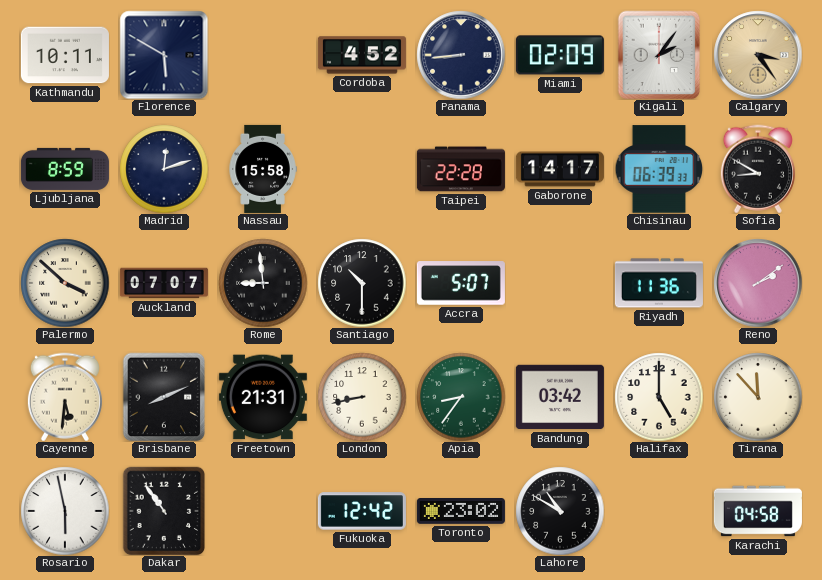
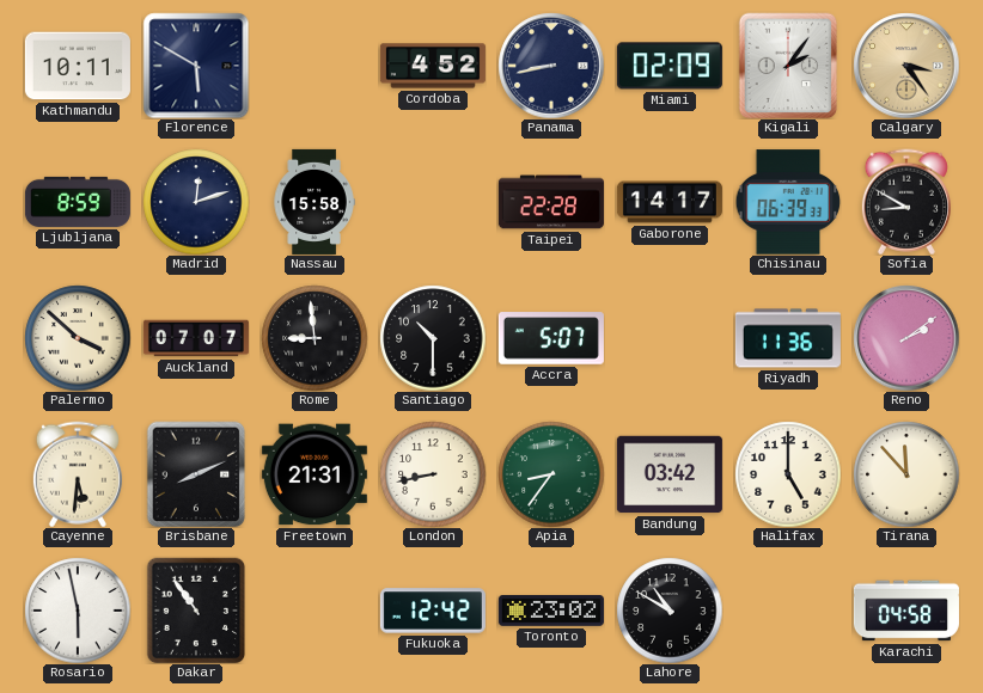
Panama: 8:44 -> 8:43
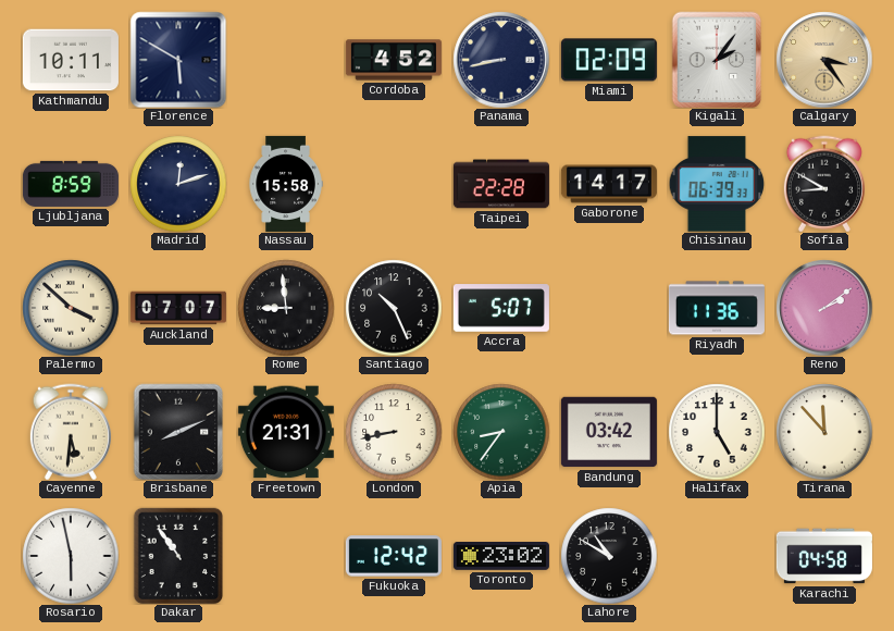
Santiago: 10:30 -> 10:26
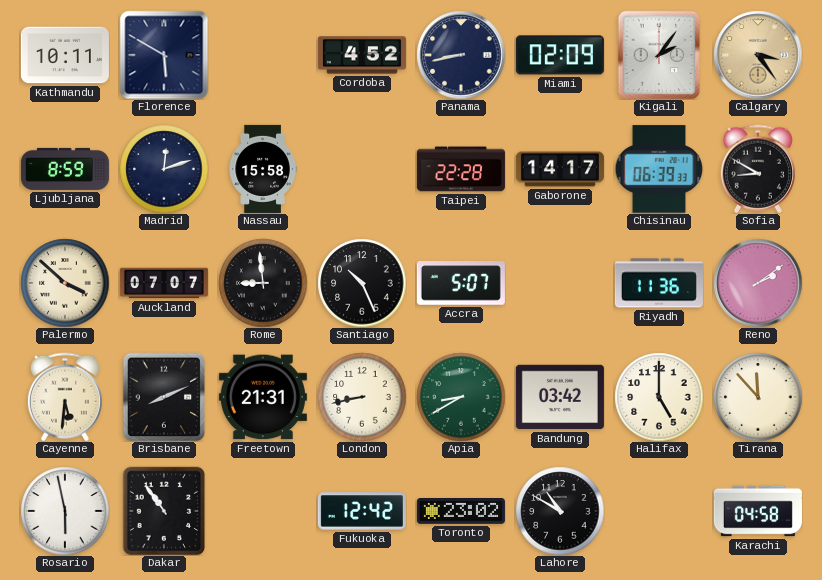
Apia: 8:36 -> 8:40
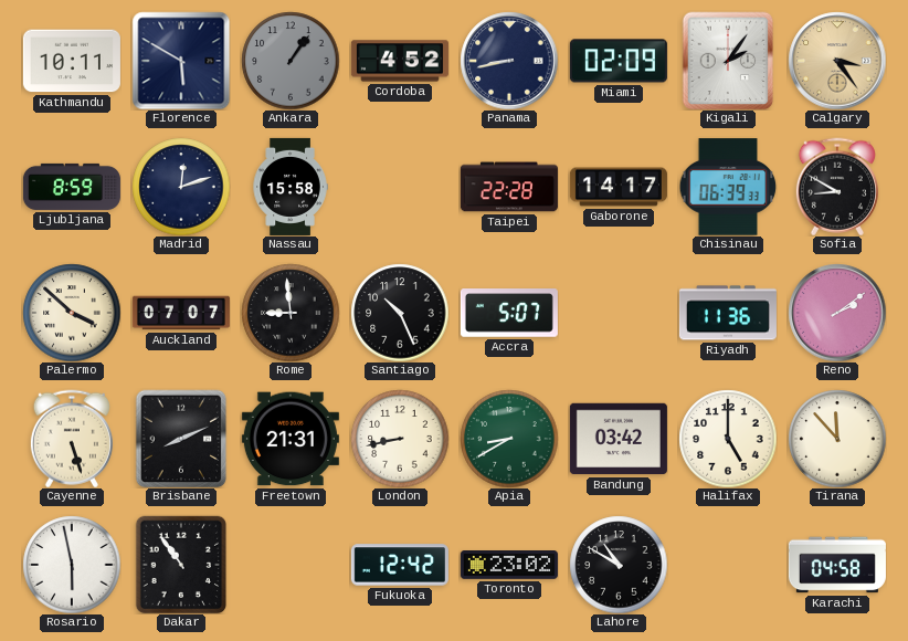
Ankara: none -> 1:06
Cayenne: 5:31 -> 5:27
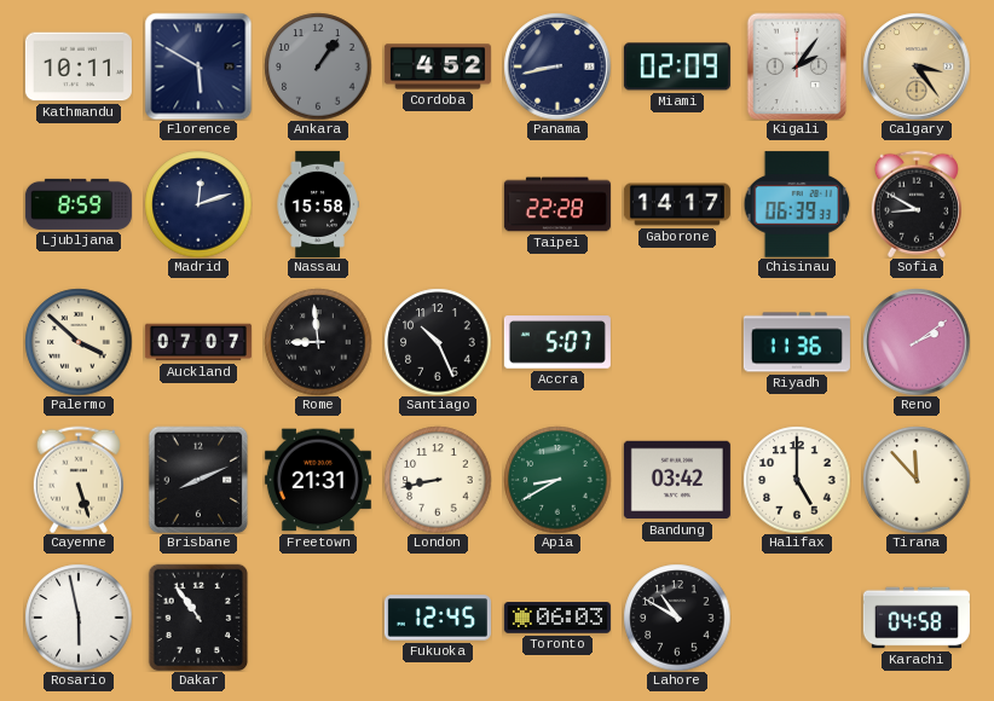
Fukuoka: 12:42 -> 12:45
Toronto: 23:02 -> 06:03
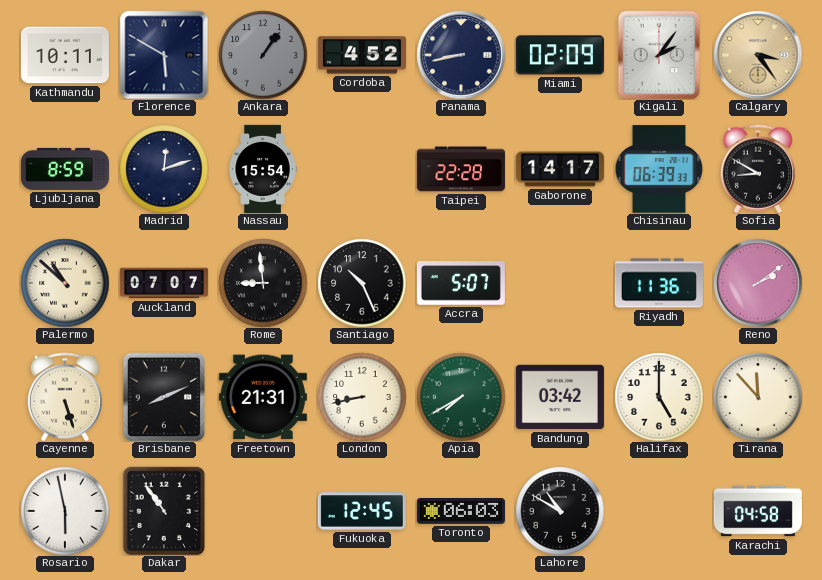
Nassau: 15:58 -> 15:54
Palermo: 3:52 -> 10:52
Apia: 8:40 -> 7:40
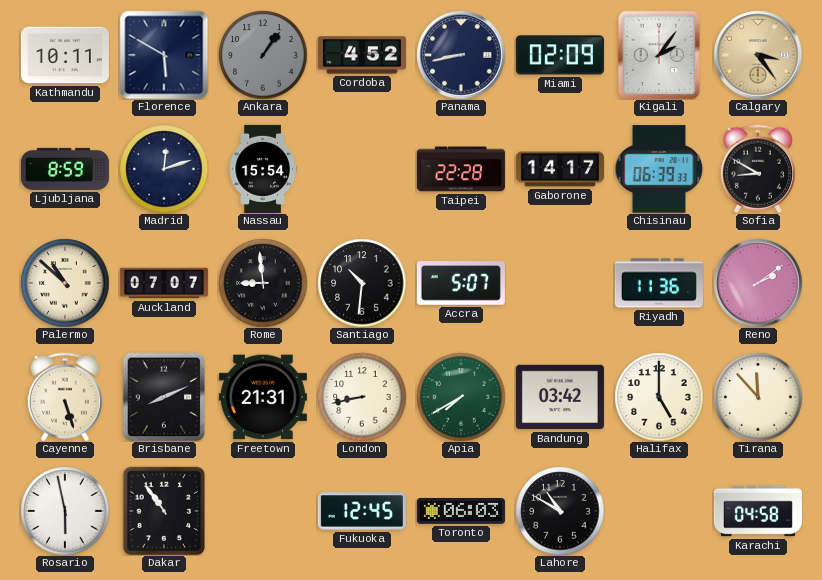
Santiago: 10:26 -> 10:31
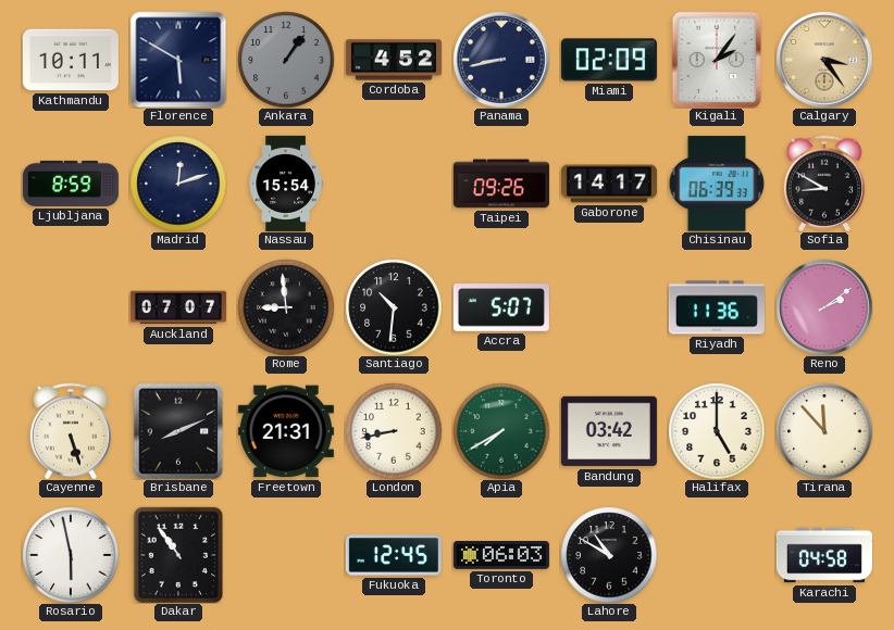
Taipei: 22:28 -> 09:26
Palermo: 10:52 -> none
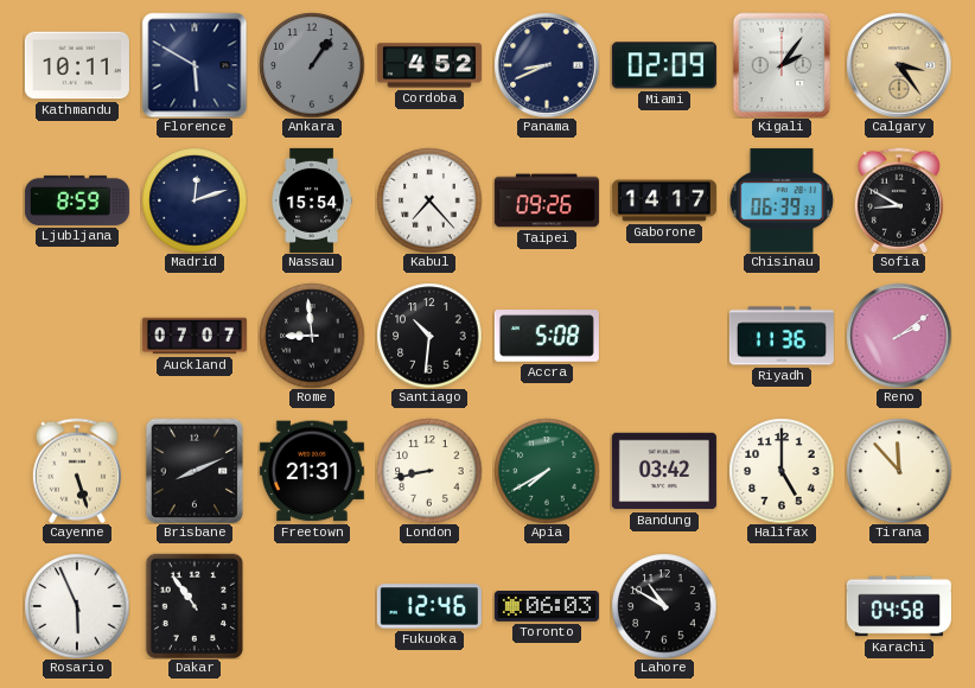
Panama: 8:43 -> 8:41
Kabul: none -> 7:23
Accra: 5:07 -> 5:08
Rosario: 5:58 -> 5:56
Fukuoka: 12:45 -> 12:46
